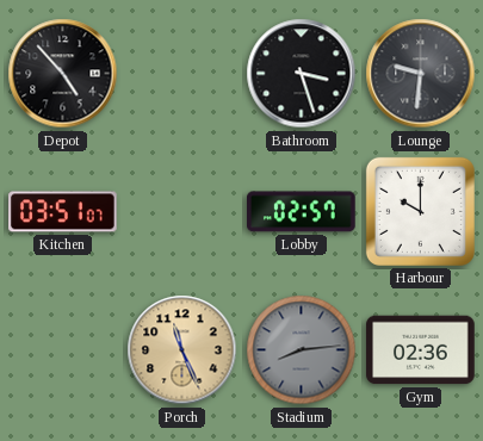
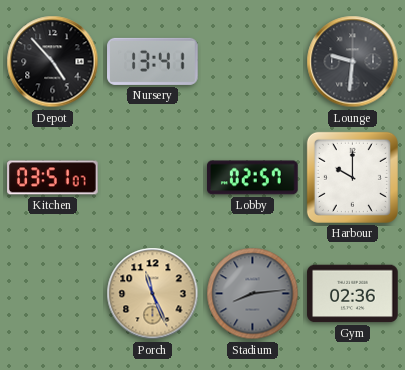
Nursery: none -> 13:41
Bathroom: 3:27 -> none
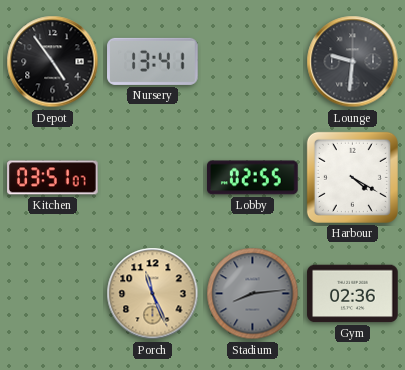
Depot: 4:53 -> 4:54
Lobby: 02:57 -> 02:55
Harbour: 10:00 -> 4:20
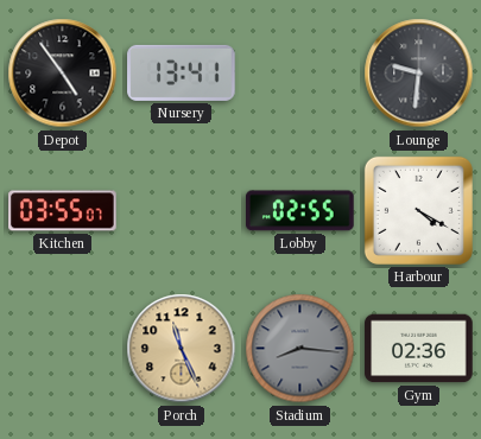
Kitchen: 03:51 -> 03:55
Stadium: 8:14 -> 8:16
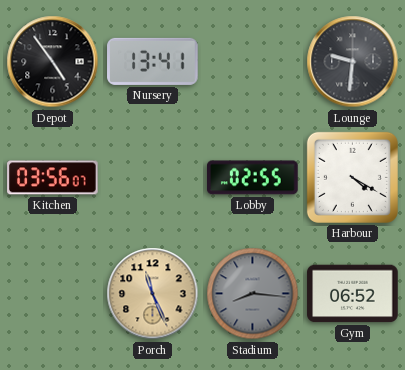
Kitchen: 03:55 -> 03:56
Gym: 02:36 -> 06:52
